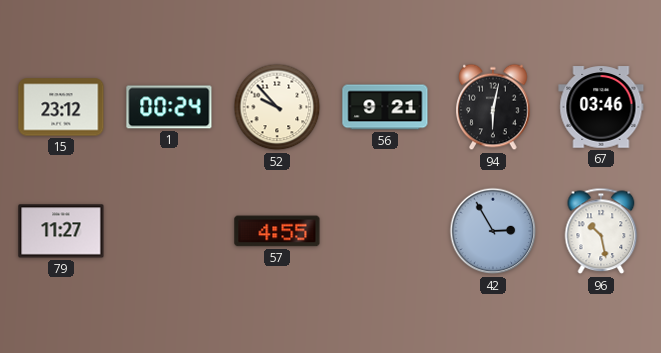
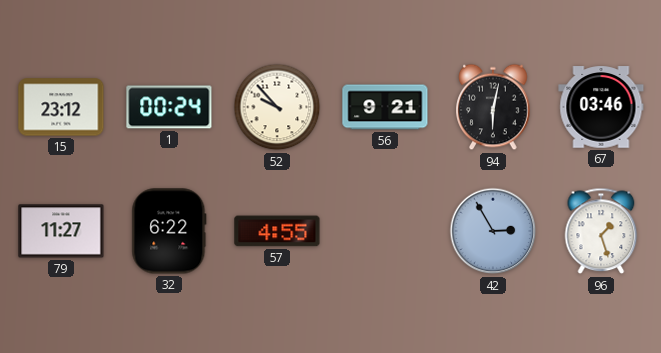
32: none -> 6:22
96: 10:28 -> 1:27
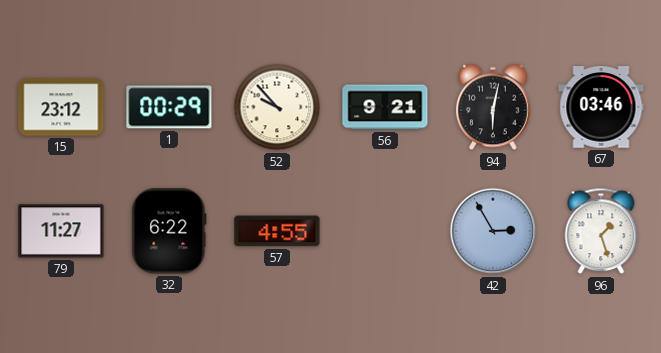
1: 00:24 -> 00:29
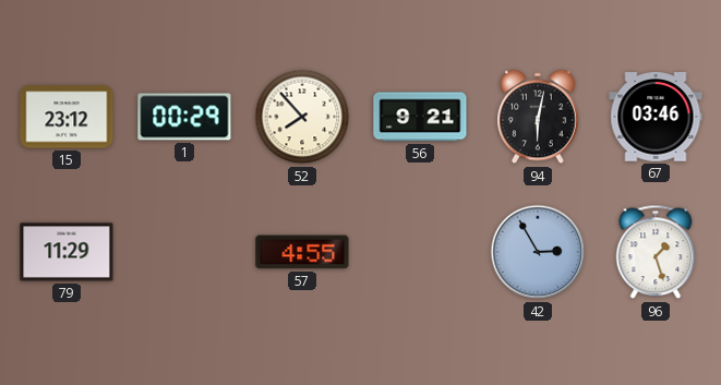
52: 9:53 -> 7:53
79: 11:27 -> 11:29
32: 6:22 -> none
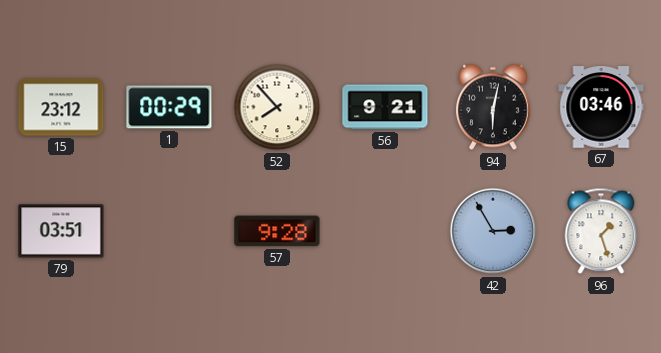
79: 11:29 -> 03:51
57: 4:55 -> 9:28
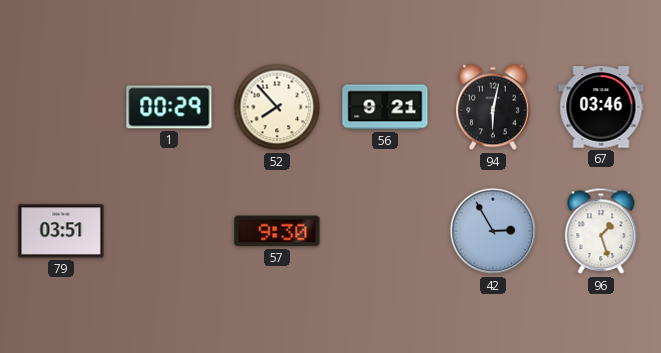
15: 23:12 -> none
57: 9:28 -> 9:30
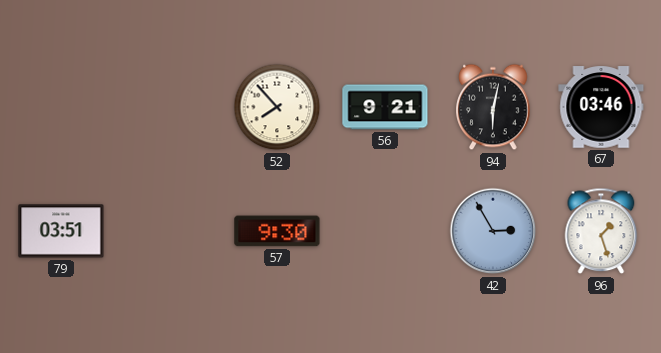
1: 00:29 -> none
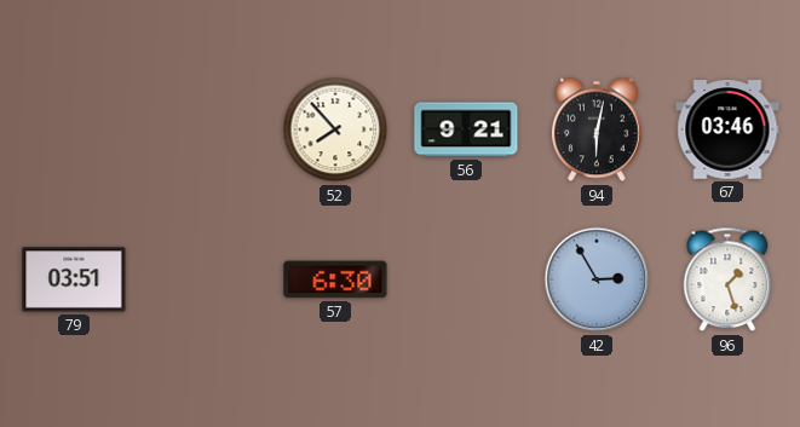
57: 9:30 -> 6:30
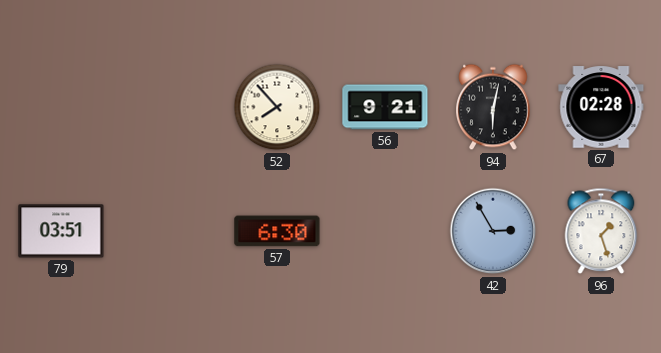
67: 03:46 -> 02:28
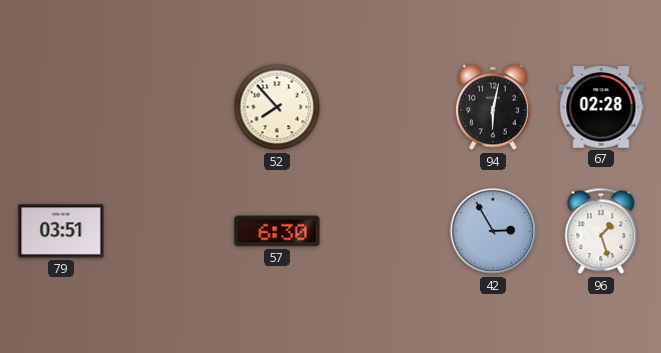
56: 9:21 -> none
